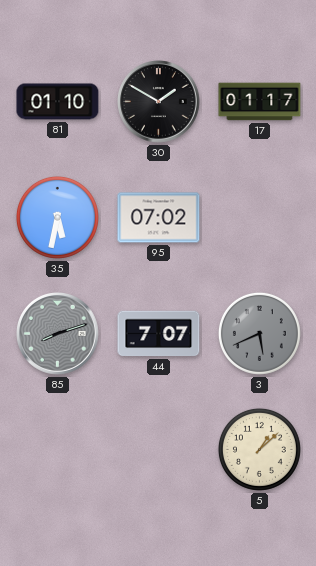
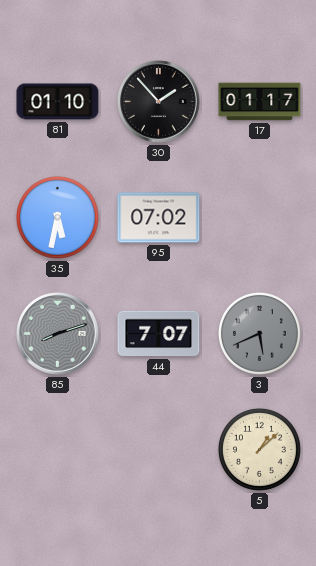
30: 1:50 -> 1:53
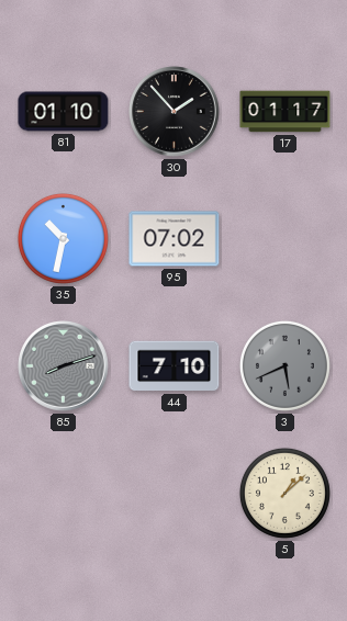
35: 5:32 -> 10:32
44: 7:07 -> 7:10
